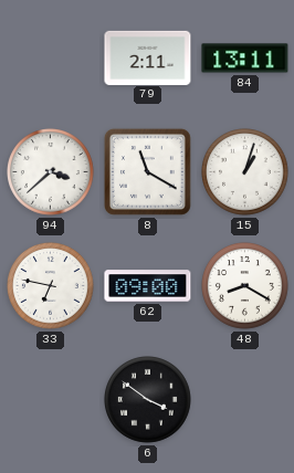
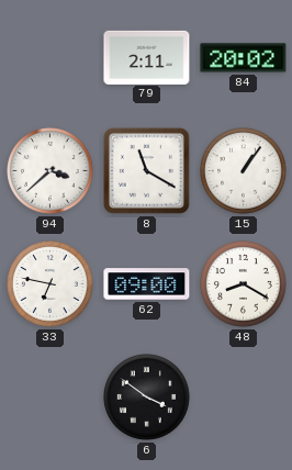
84: 13:11 -> 20:02
15: 1:03 -> 1:06
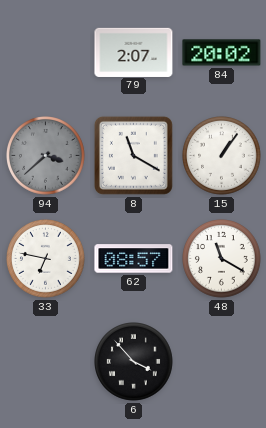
79: 2:11 -> 2:07
94 dial: white -> grey
62: 09:00 -> 08:57
48: 8:20 -> 11:20
6: 3:51 -> 3:53
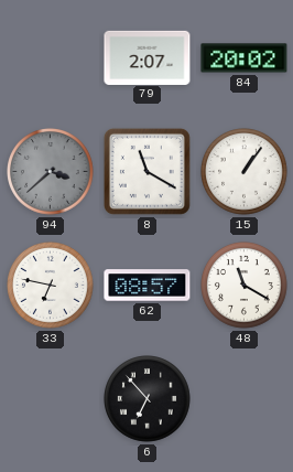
6: 3:53 -> 6:53
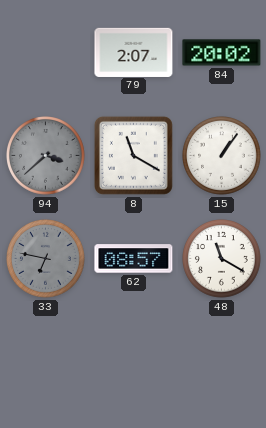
33 dial: white -> grey
6: 6:53 -> none
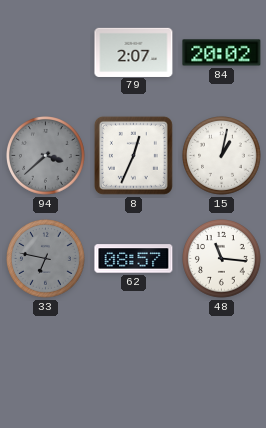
8: 11:20 -> 12:34
15: 1:06 -> 1:02
48: 11:20 -> 11:16
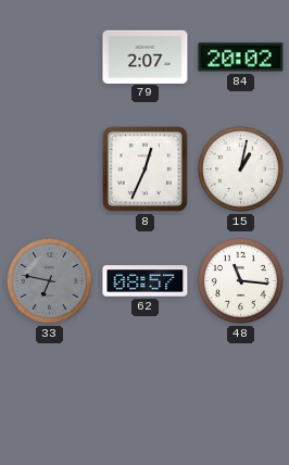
94: 3:38 -> none
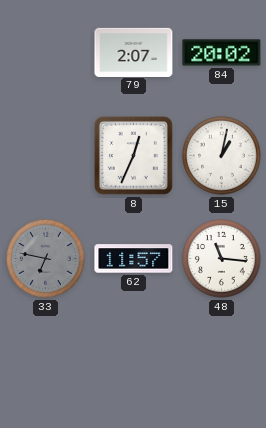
62: 08:57 -> 11:57
